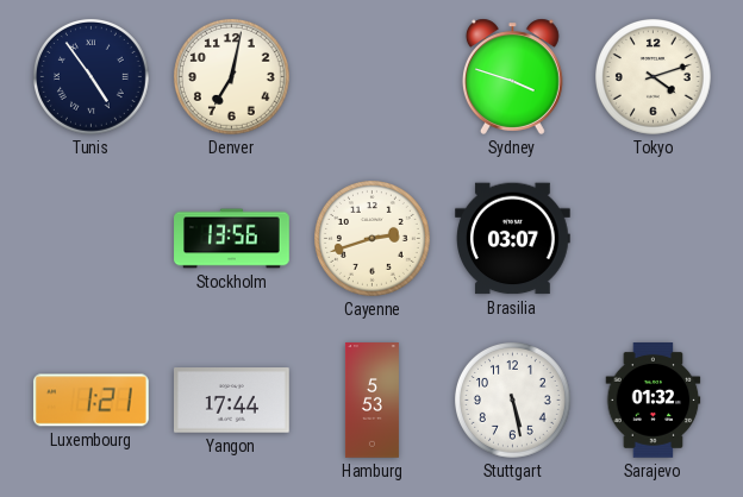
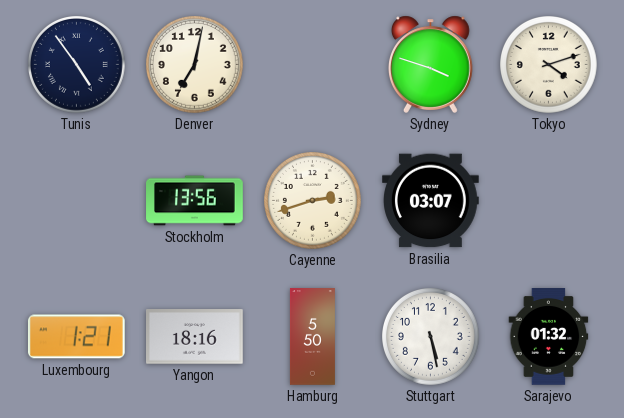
Yangon: 17:44 -> 18:16
Hamburg: 5:53 -> 5:50
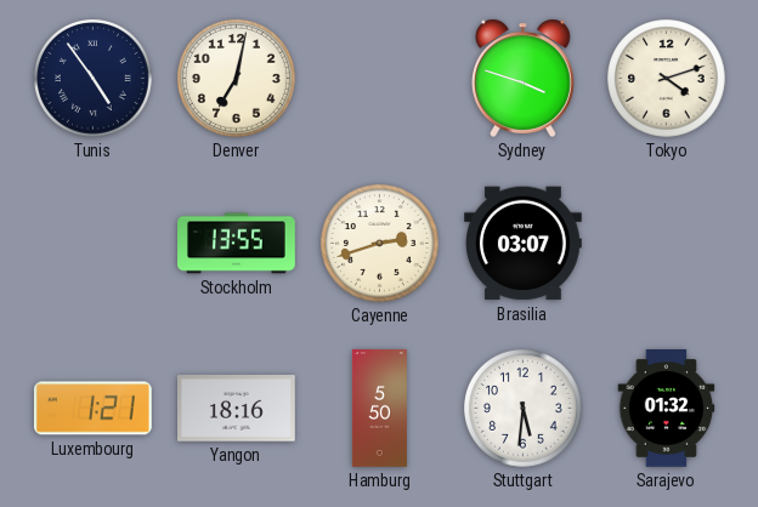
Stockholm: 13:56 -> 13:55
Stuttgart: 5:28 -> 5:31
